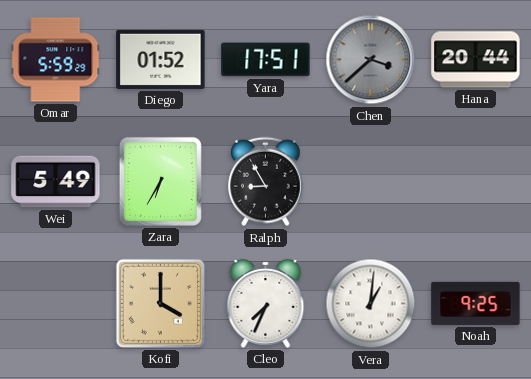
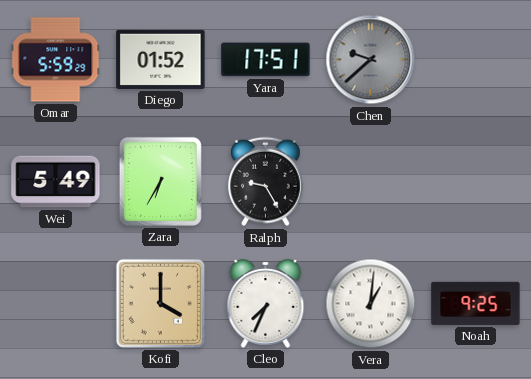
Chen: 3:38 -> 9:38
Hana: 20:44 -> none
Ralph: 8:55 -> 9:25
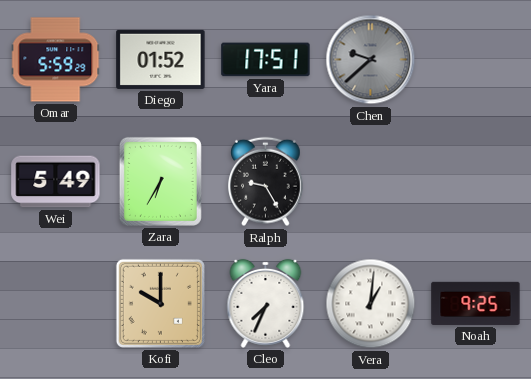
Kofi: 4:00 -> 10:00
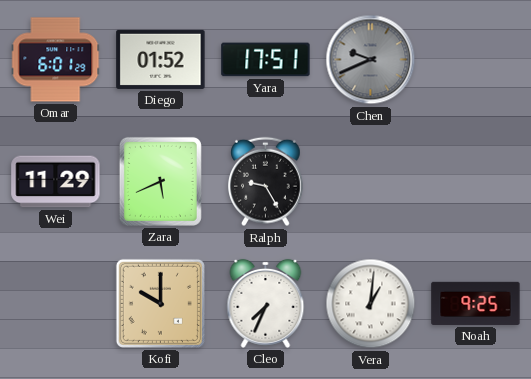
Omar: 5:59 -> 6:01
Chen: 9:38 -> 9:41
Wei: 5:49 -> 11:29
Zara: 6:35 -> 5:41
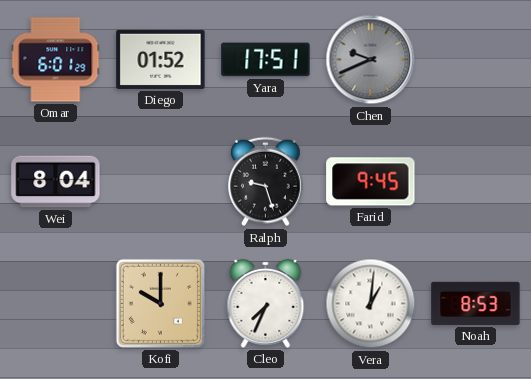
Wei: 11:29 -> 8:04
Zara: 5:41 -> none
Ralph: 9:25 -> 9:27
Farid: none -> 9:45
Noah: 9:25 -> 8:53
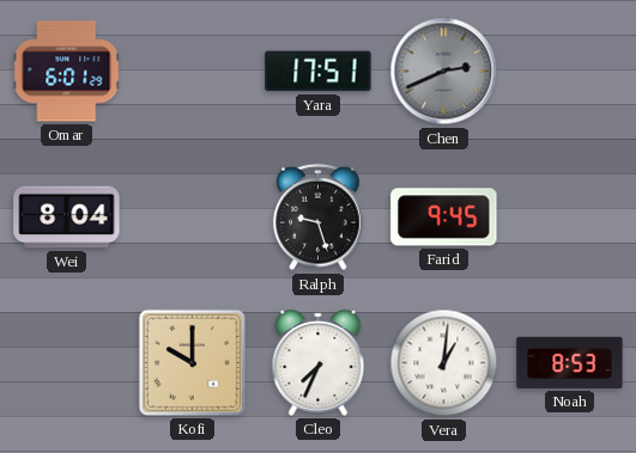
Diego: 01:52 -> none
Chen: 9:41 -> 2:41
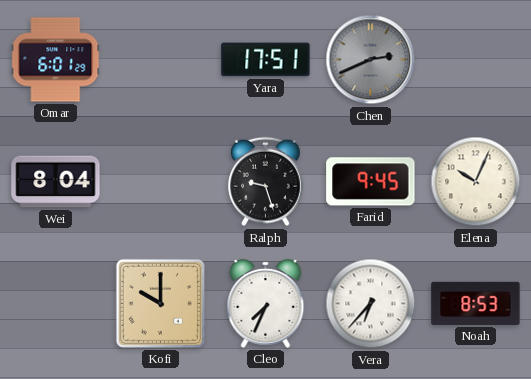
Elena: none -> 10:04
Vera: 1:01 -> 6:37
